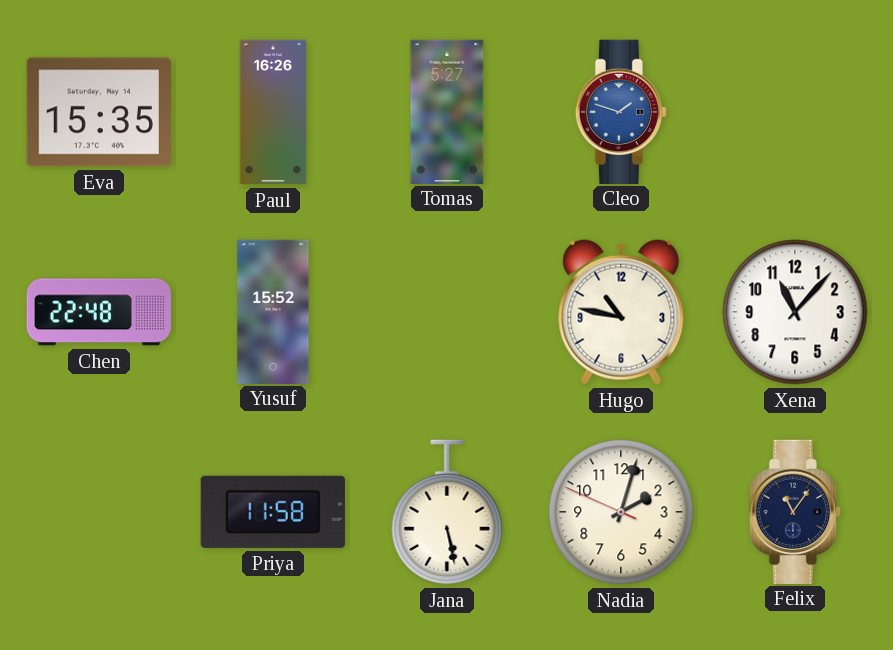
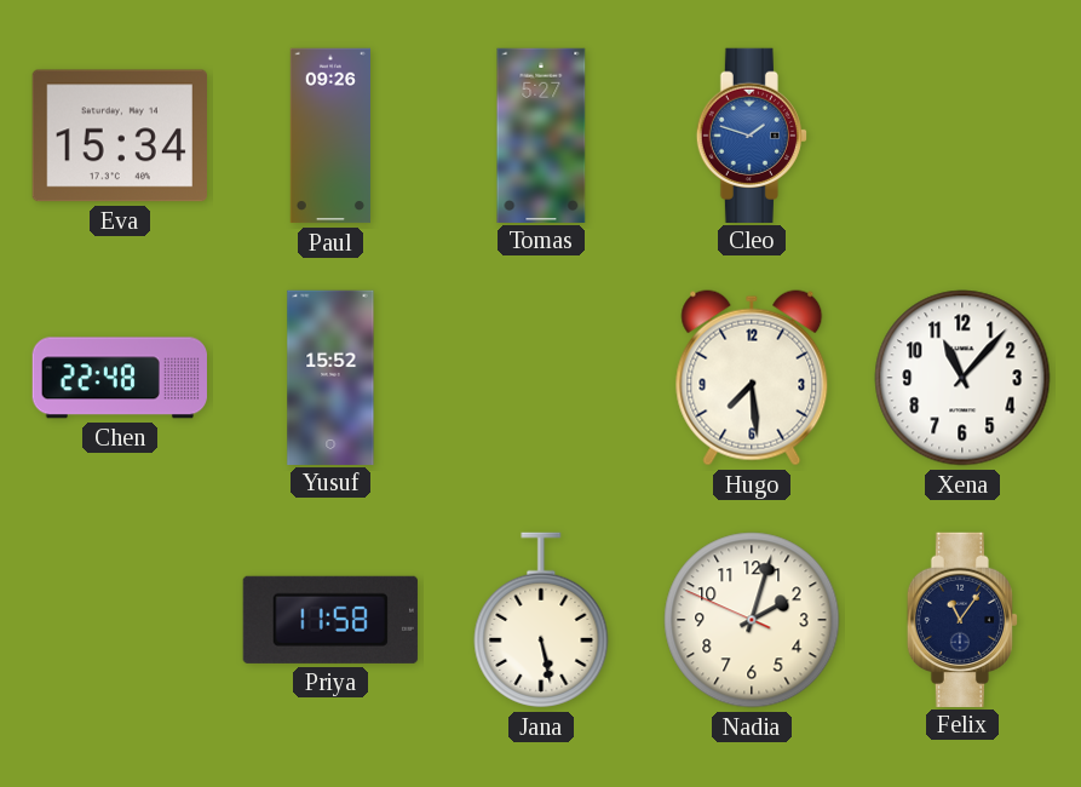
Eva: 15:35 -> 15:34
Paul: 16:26 -> 09:26
Hugo: 10:47 -> 7:29
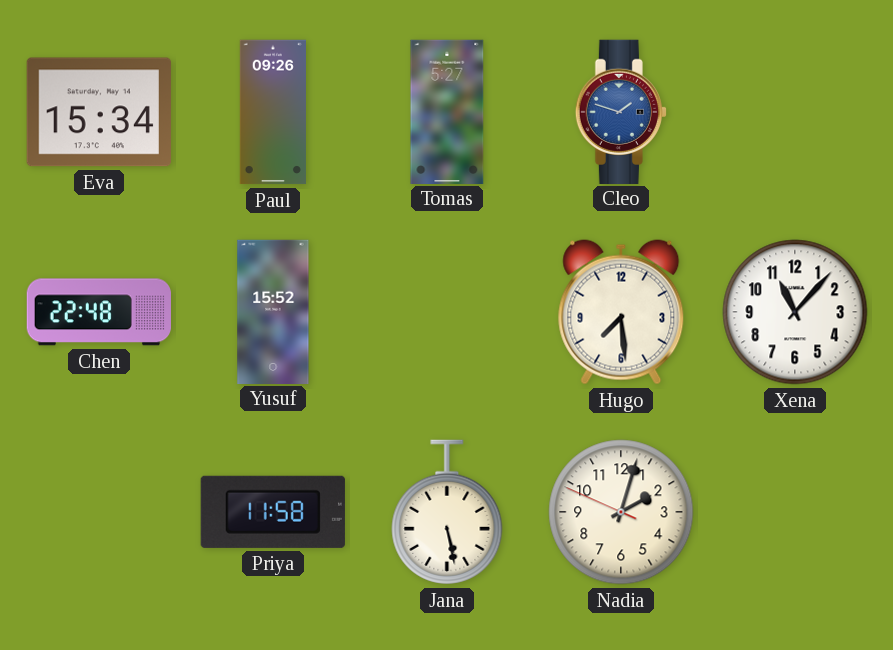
Felix: 11:06 -> none
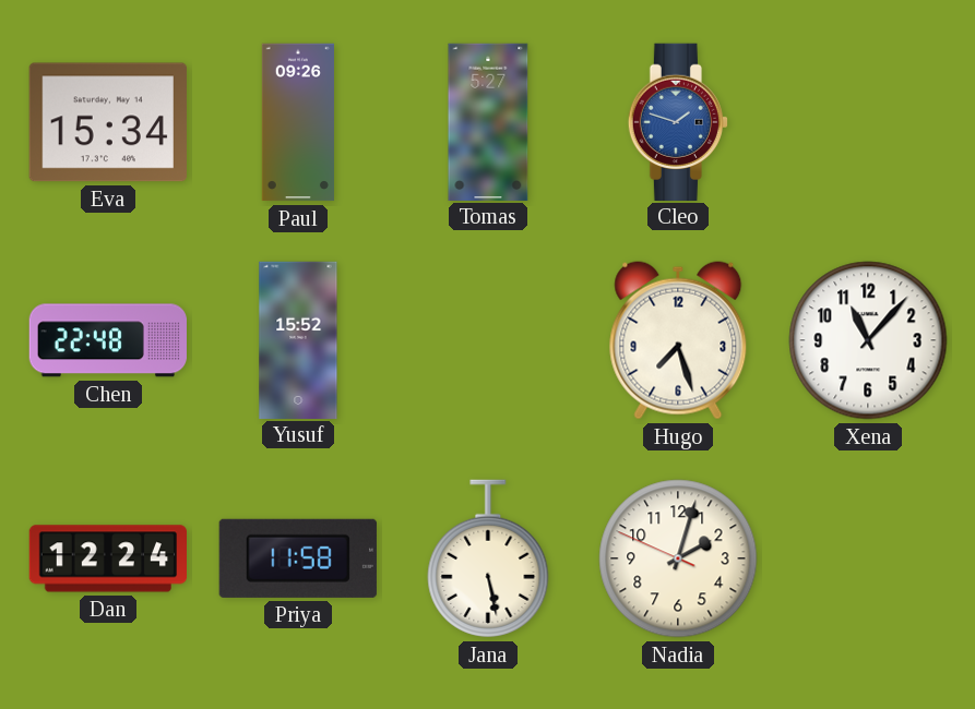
Hugo: 7:29 -> 7:27
Dan: none -> 12:24
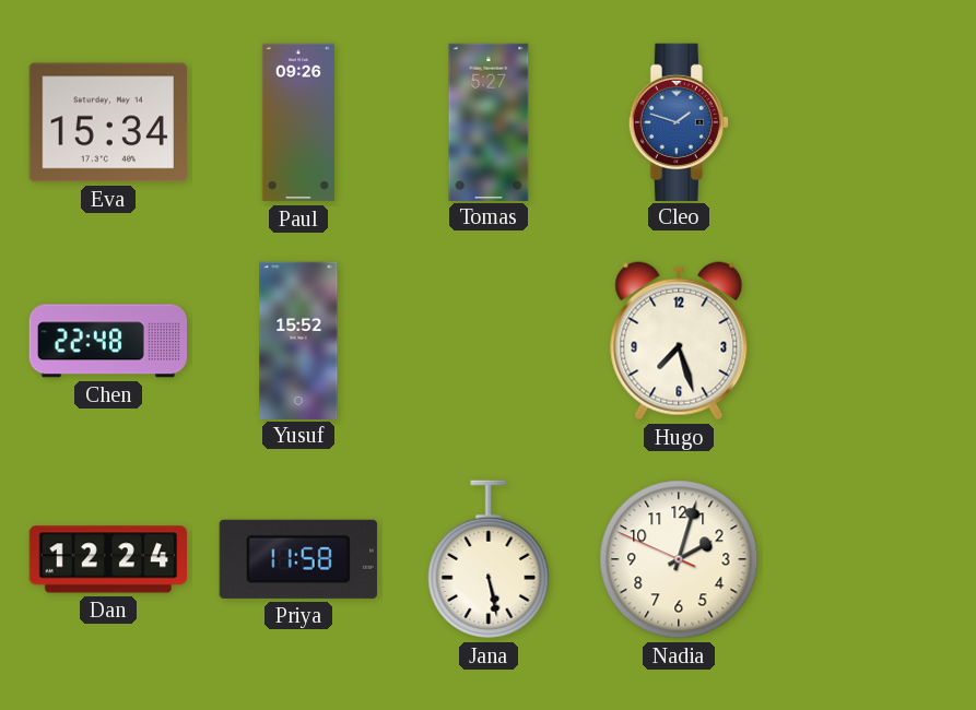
Xena: 11:07 -> none
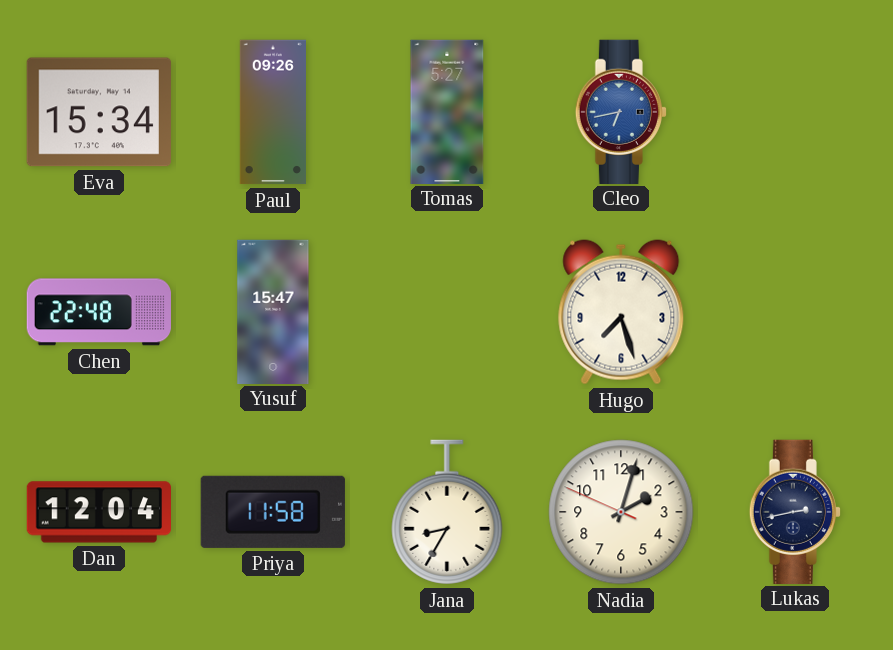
Cleo: 1:48 -> 6:43
Yusuf: 15:52 -> 15:47
Dan: 12:24 -> 12:04
Jana: 5:28 -> 8:35
Lukas: none -> 2:43
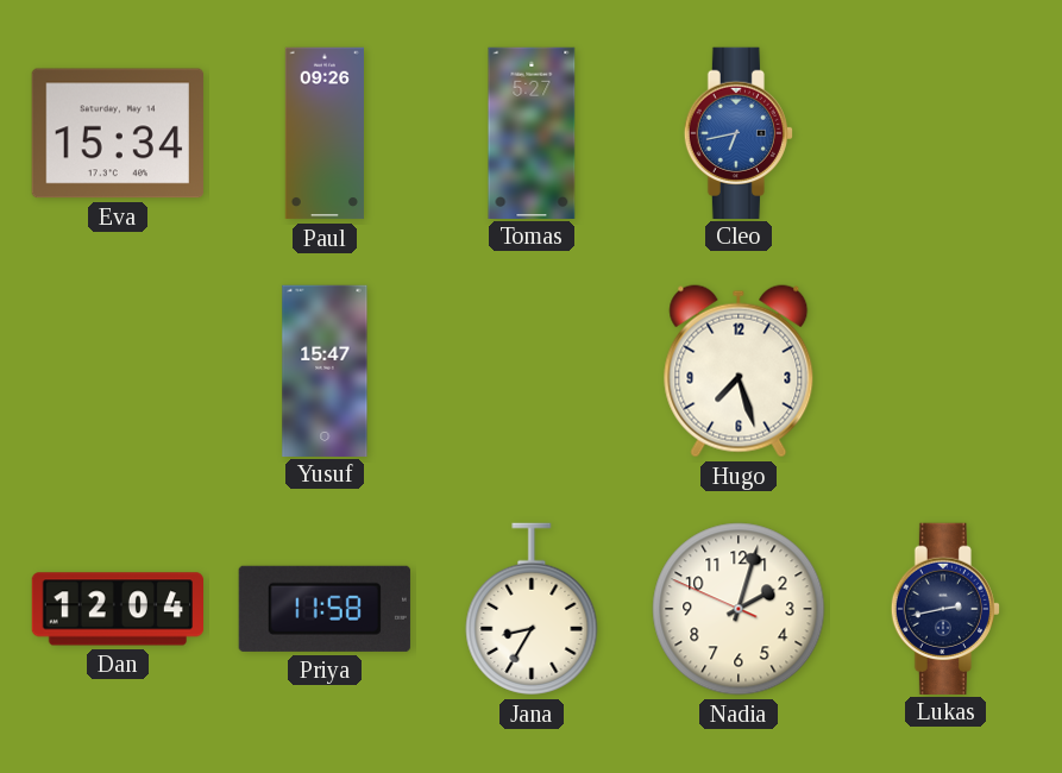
Chen: 22:48 -> none
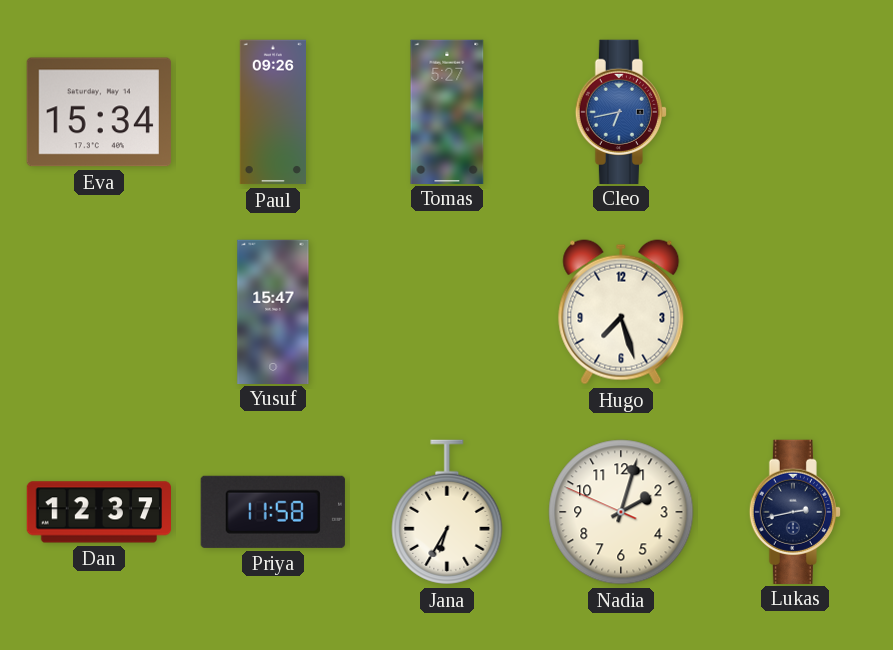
Dan: 12:04 -> 12:37
Jana: 8:35 -> 6:35
